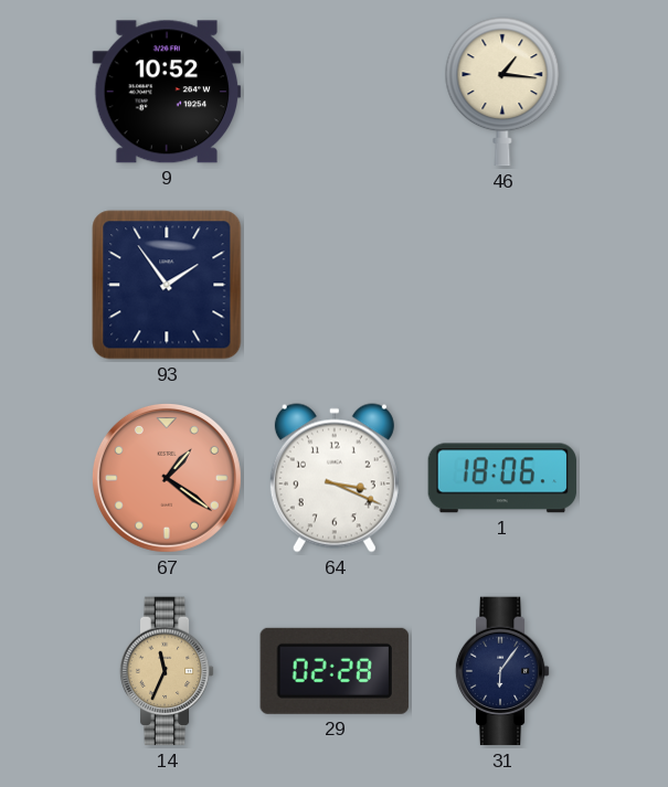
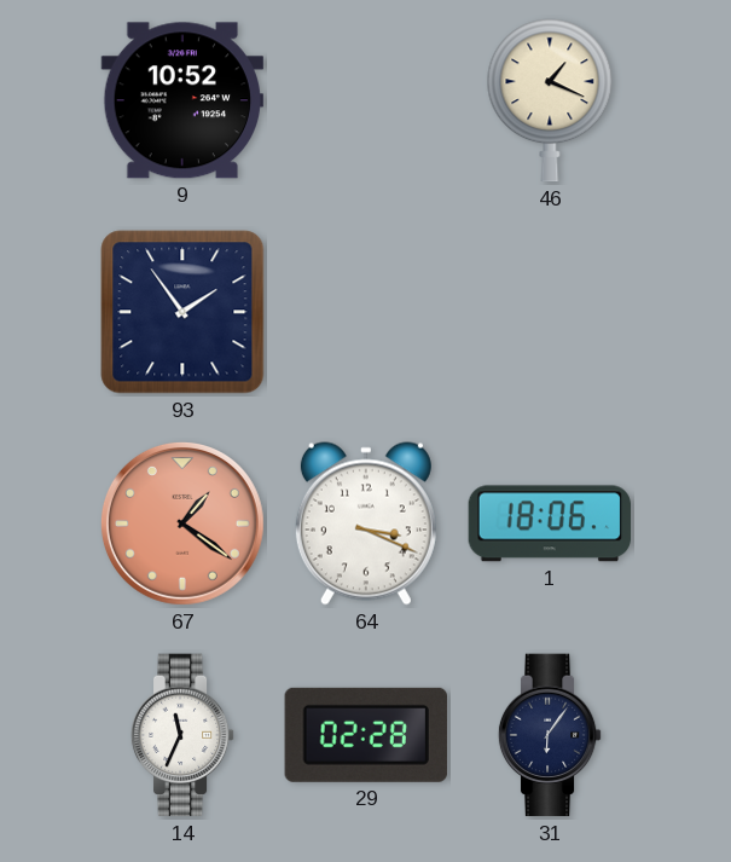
46: 1:16 -> 1:19
14 dial: champagne -> white
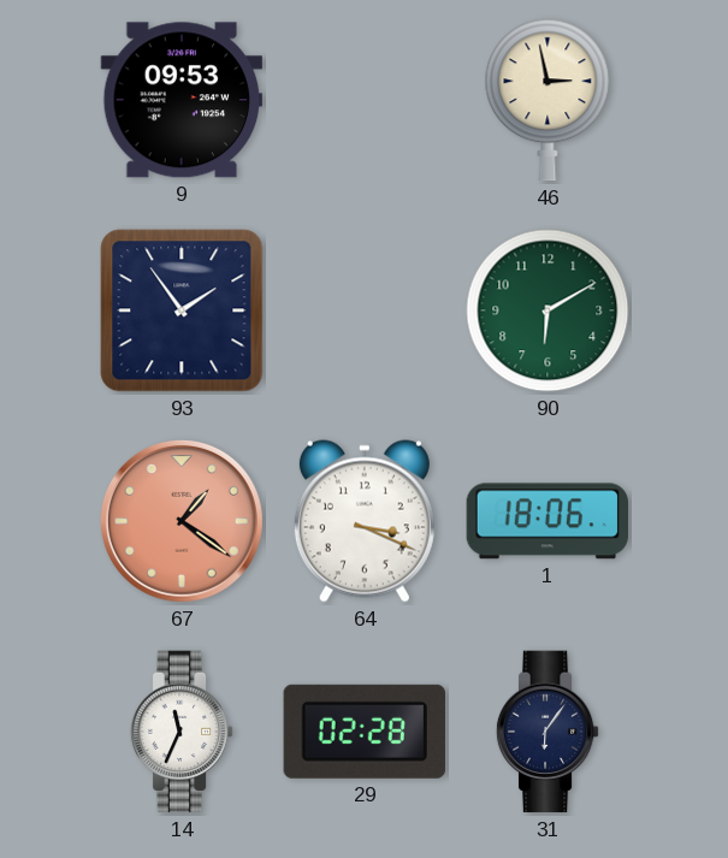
9: 10:52 -> 09:53
46: 1:19 -> 2:58
90: none -> 6:10
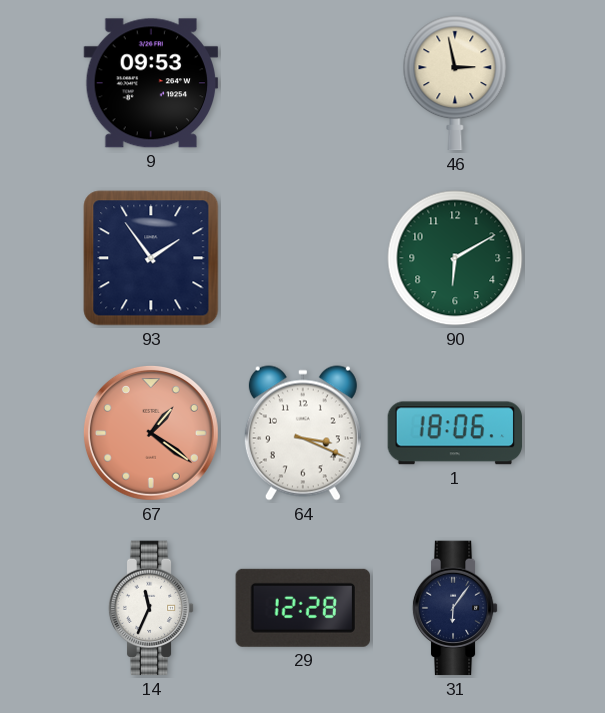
29: 02:28 -> 12:28
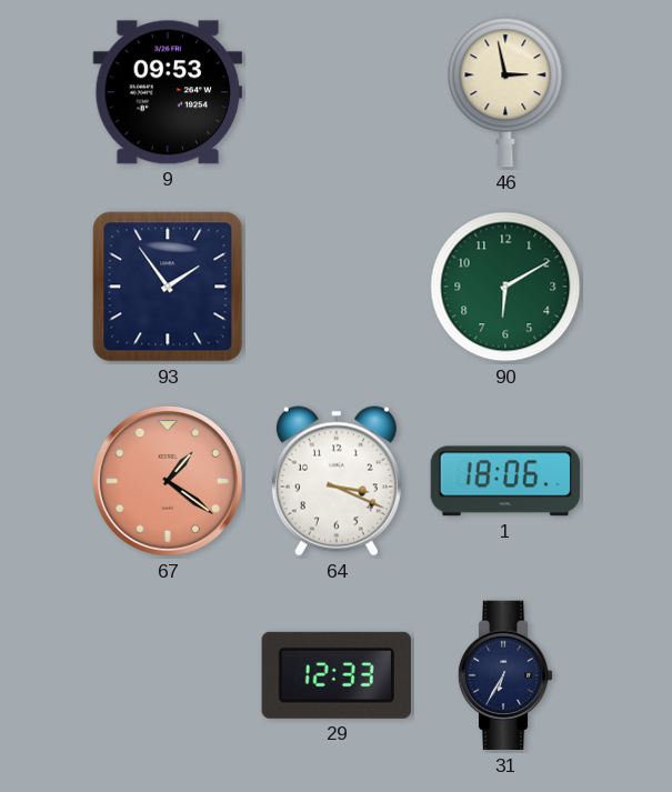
14: 11:34 -> none
29: 12:28 -> 12:33
31: 6:06 -> 6:35
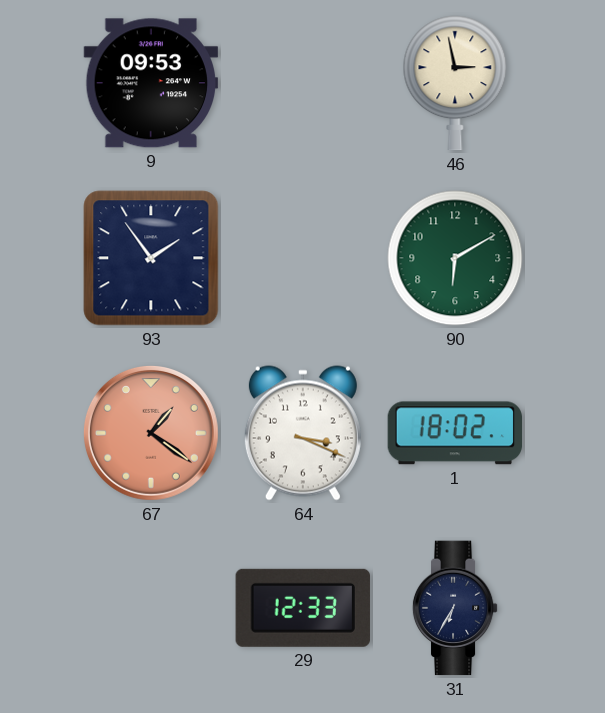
1: 18:06 -> 18:02
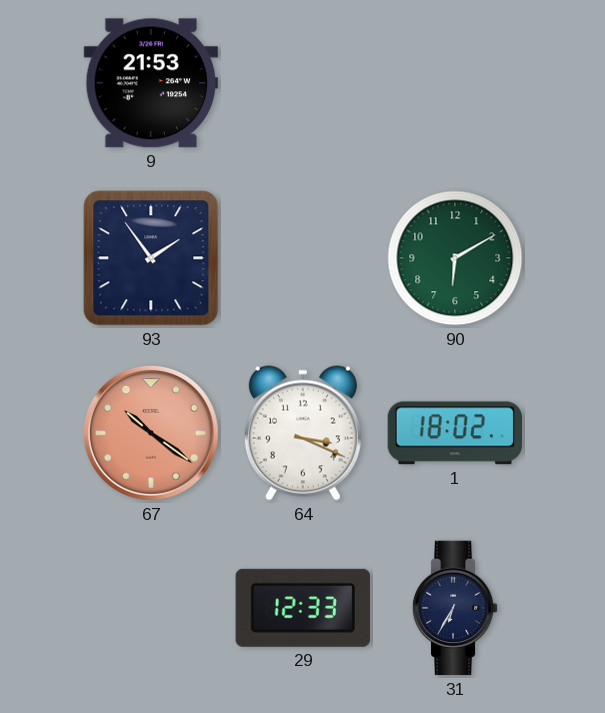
9: 09:53 -> 21:53
46: 2:58 -> none
67: 1:21 -> 10:21
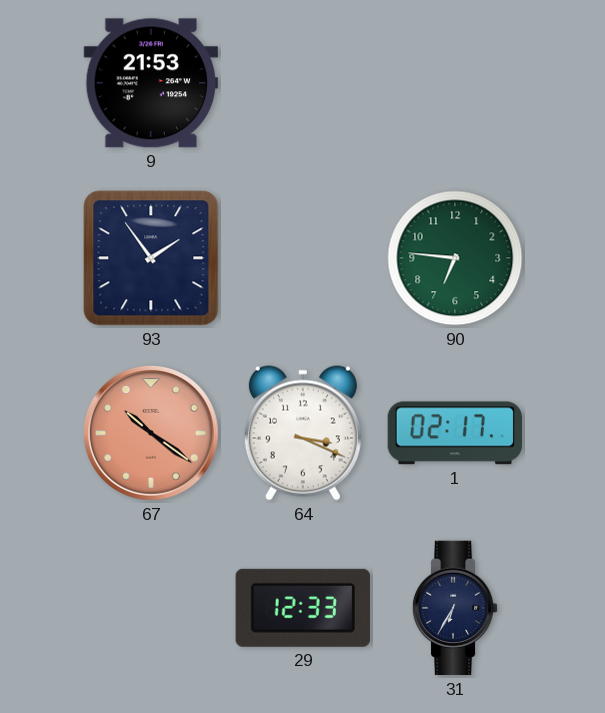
90: 6:10 -> 6:46
1: 18:02 -> 02:17
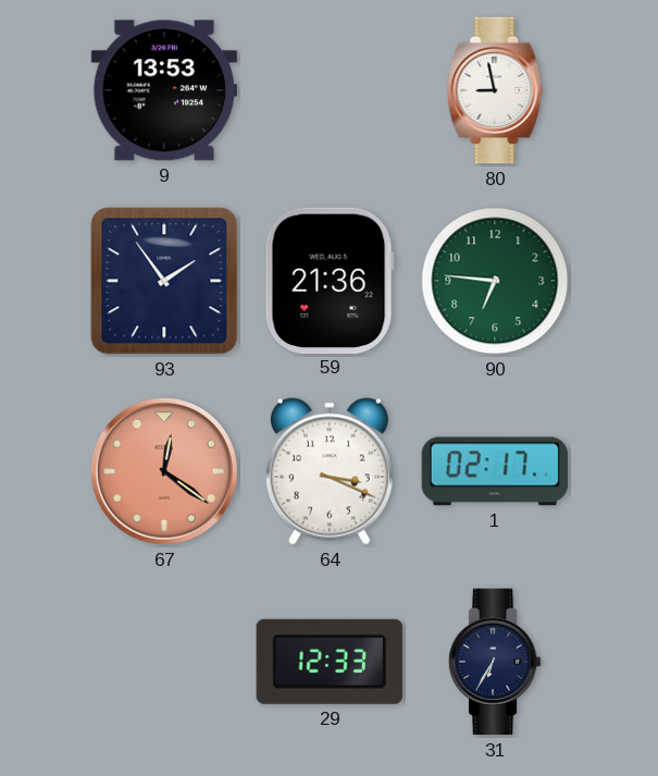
9: 21:53 -> 13:53
80: none -> 8:58
59: none -> 21:36
67: 10:21 -> 12:21
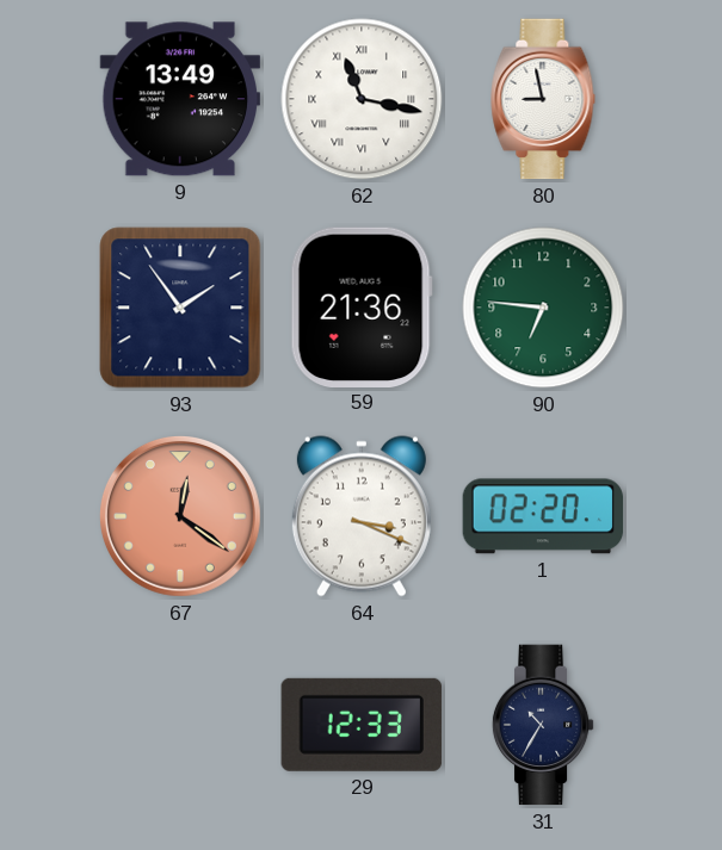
9: 13:53 -> 13:49
62: none -> 11:17
1: 02:17 -> 02:20
31: 6:35 -> 10:35
